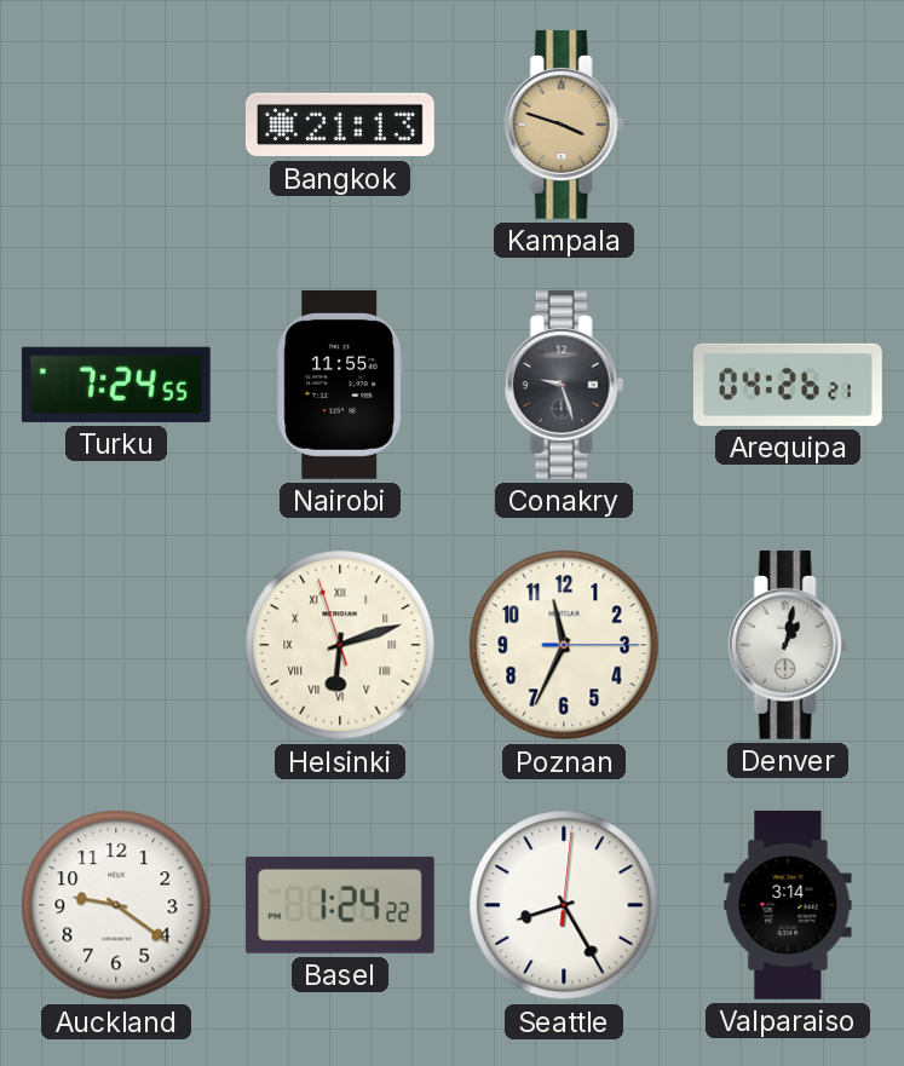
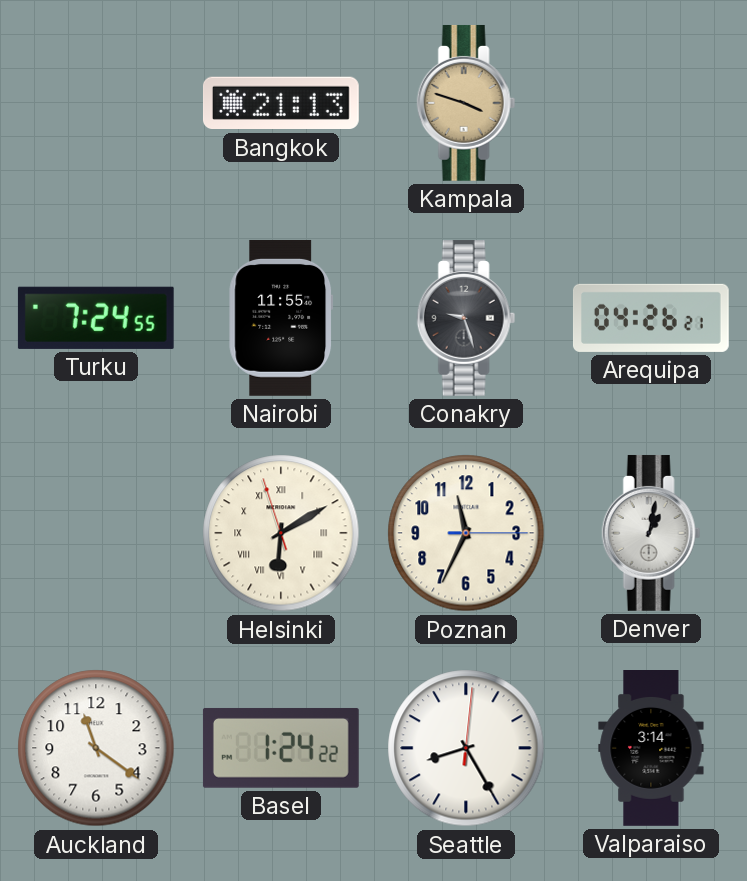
Helsinki: 6:11 -> 6:09
Auckland: 9:21 -> 11:21
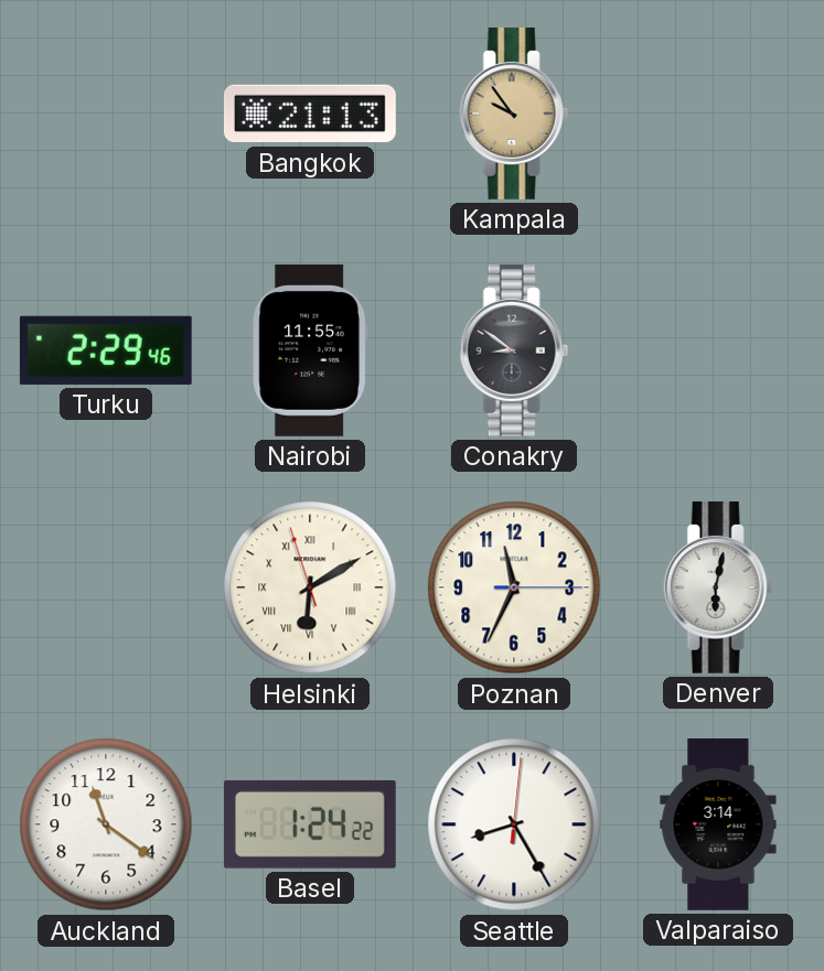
Kampala: 3:48 -> 9:54
Turku: 7:24 -> 2:29
Conakry: 9:27 -> 8:51
Arequipa: 04:26 -> none
Denver: 1:02 -> 6:02
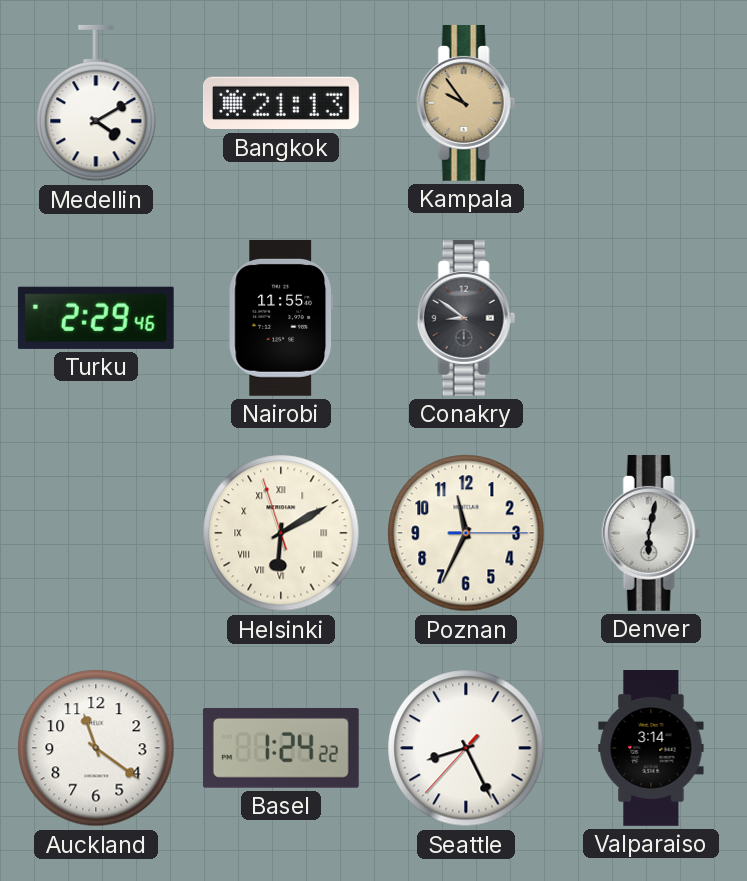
Medellin: none -> 4:10
Seattle: 8:25:01 -> 8:25:37
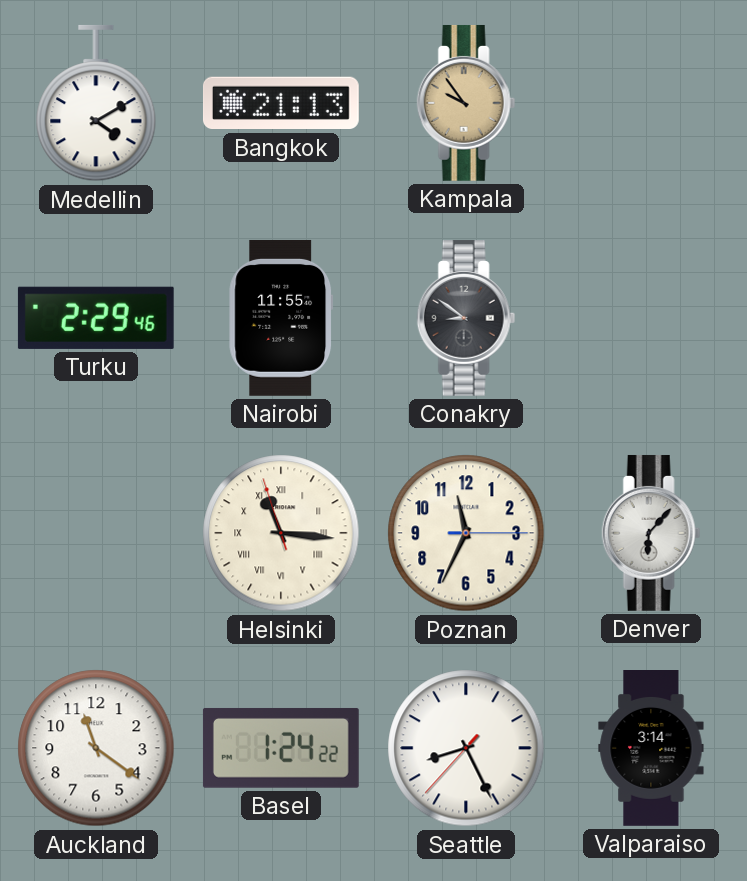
Helsinki: 6:09 -> 11:15
Denver: 6:02 -> 6:07
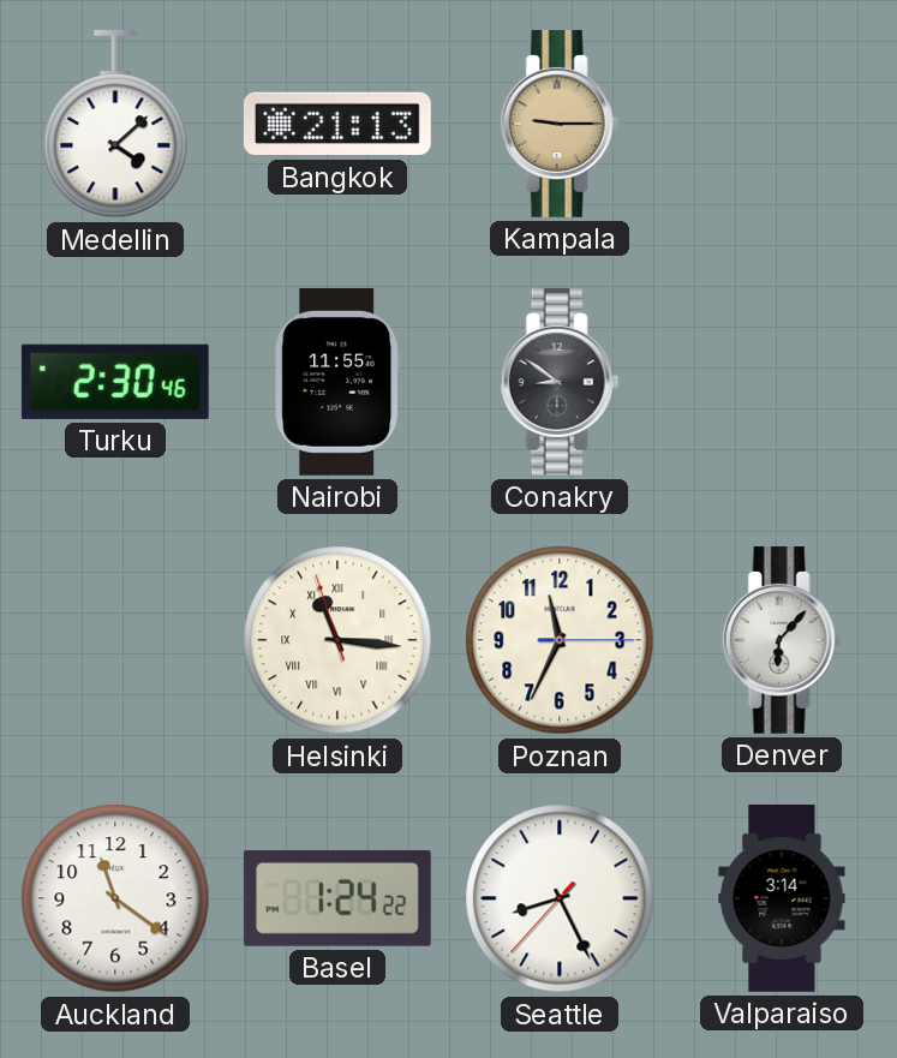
Medellin: 4:10 -> 4:08
Kampala: 9:54 -> 9:15
Turku: 2:29 -> 2:30
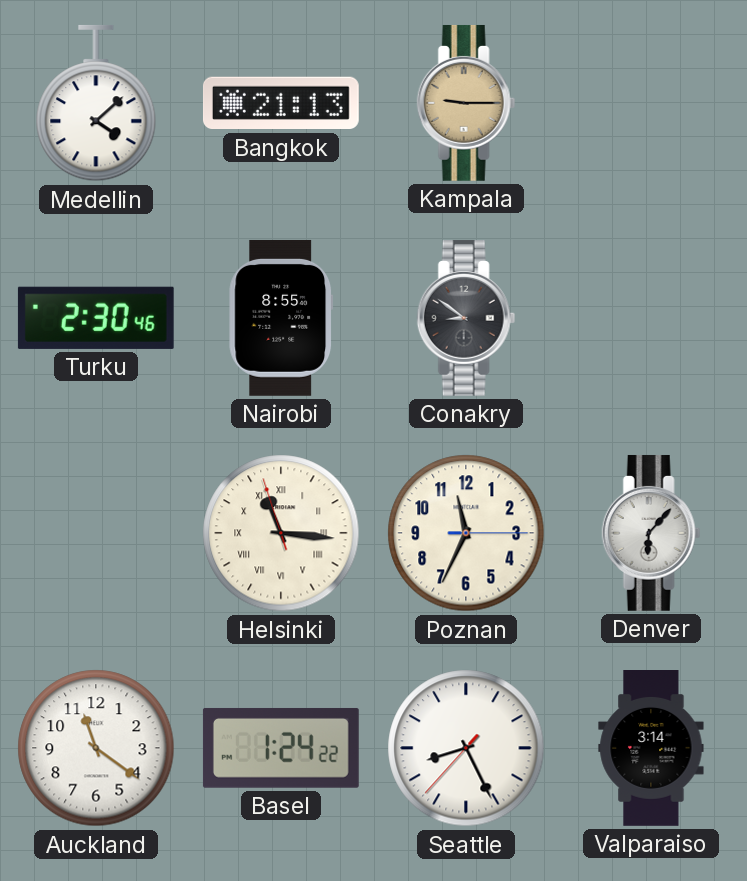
Nairobi: 11:55 -> 8:55
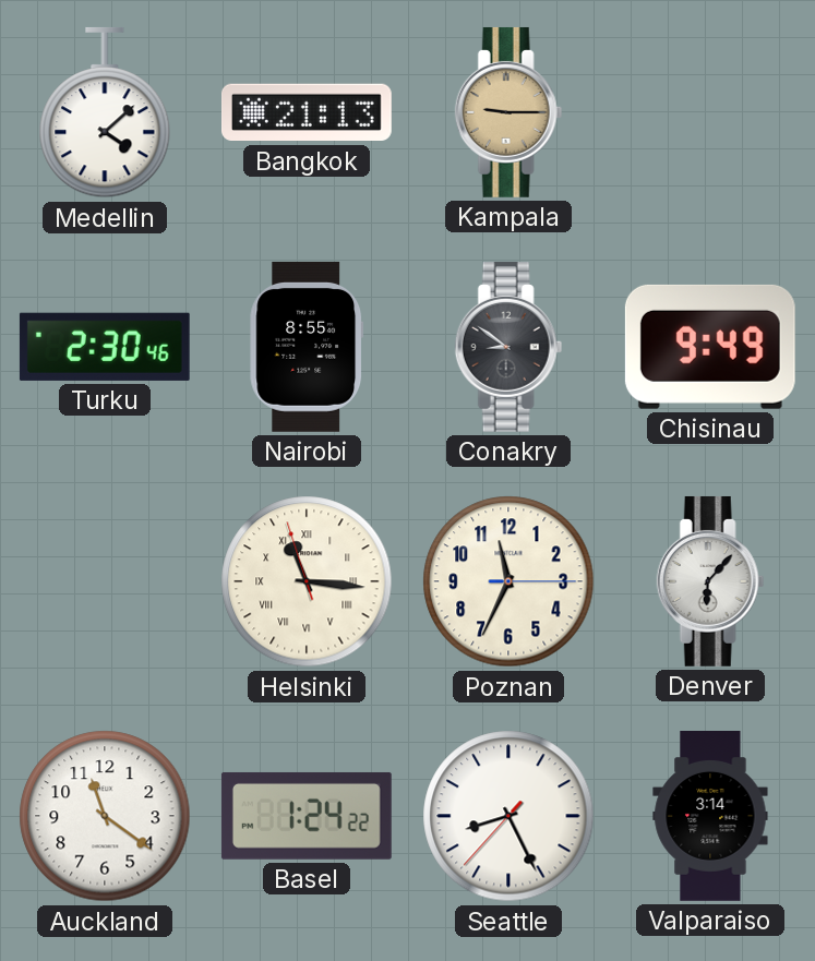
Chisinau: none -> 9:49
